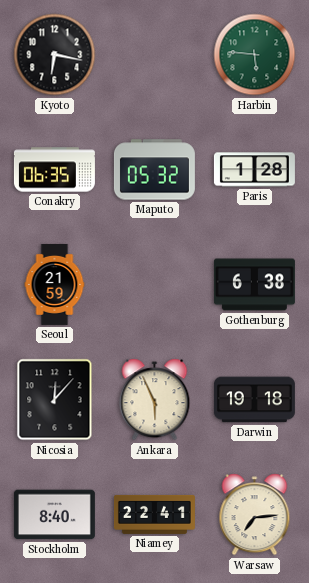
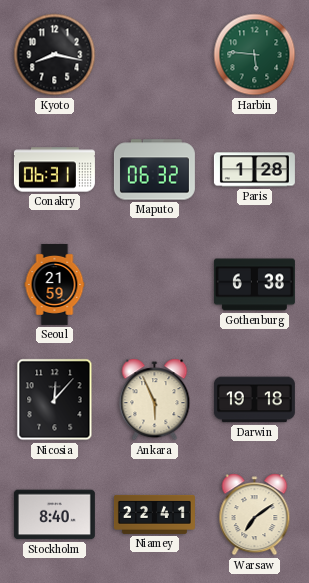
Kyoto: 6:17 -> 8:17
Conakry: 06:35 -> 06:31
Maputo: 05:32 -> 06:32
Warsaw: 7:14 -> 7:09
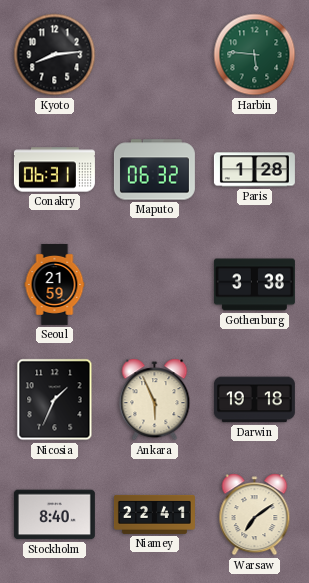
Kyoto: 8:17 -> 8:14
Gothenburg: 6:38 -> 3:38
Nicosia: 12:07 -> 1:34
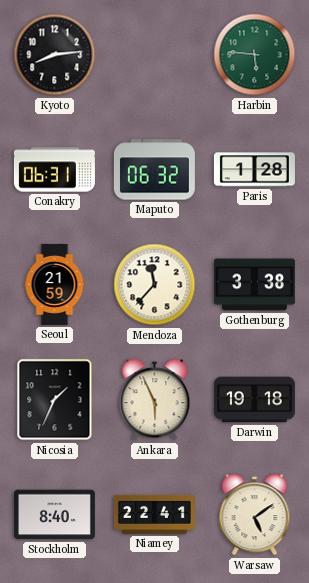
Mendoza: none -> 11:37
Warsaw: 7:09 -> 5:09
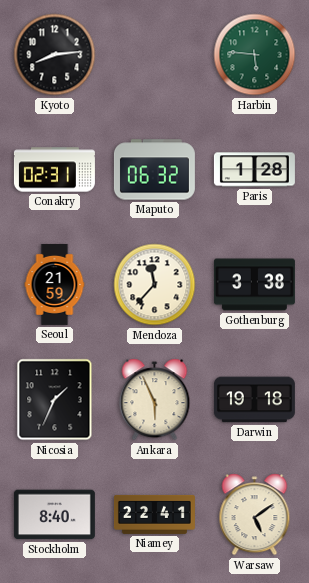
Conakry: 06:31 -> 02:31
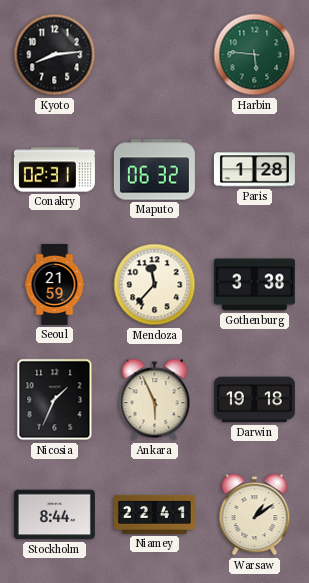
Stockholm: 8:40 -> 8:44
Warsaw: 5:09 -> 1:09
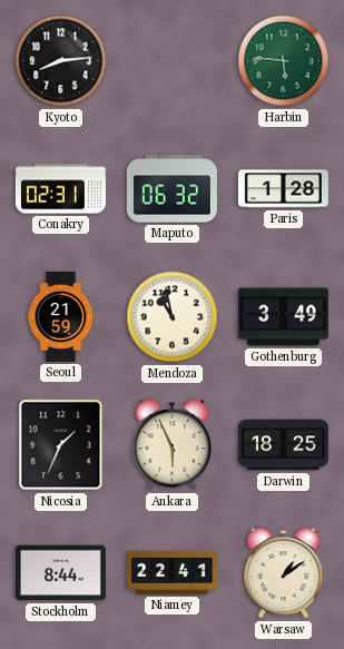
Mendoza: 11:37 -> 10:58
Gothenburg: 3:38 -> 3:49
Darwin: 19:18 -> 18:25
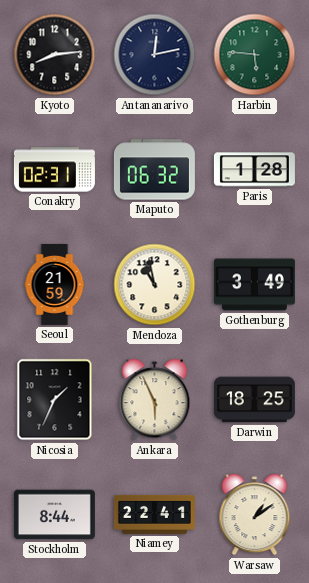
Antananarivo: none -> 12:13
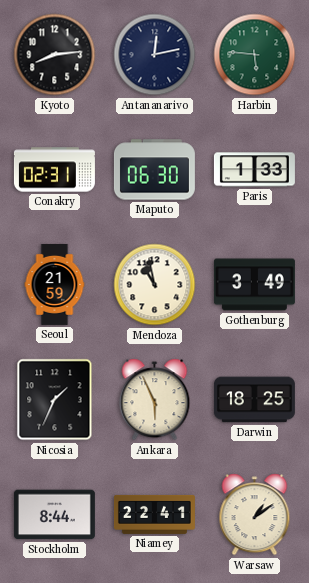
Maputo: 06:32 -> 06:30
Paris: 1:28 -> 1:33
